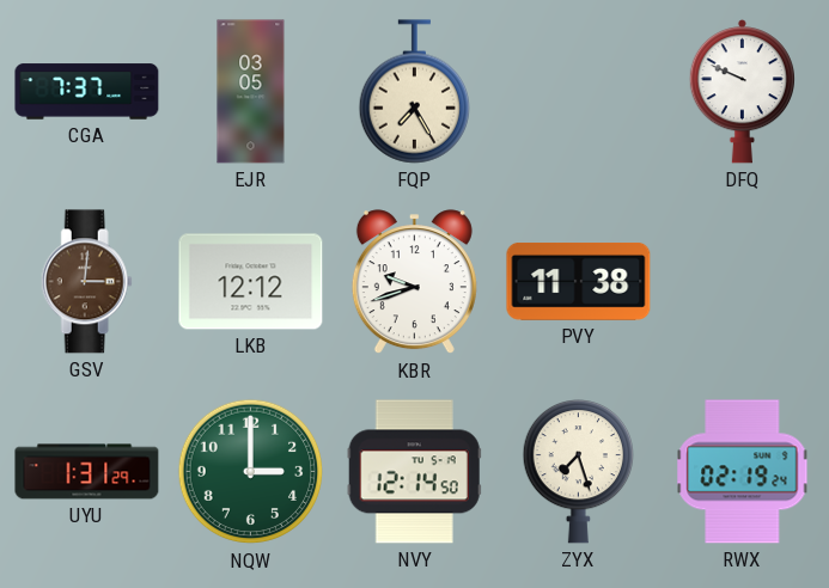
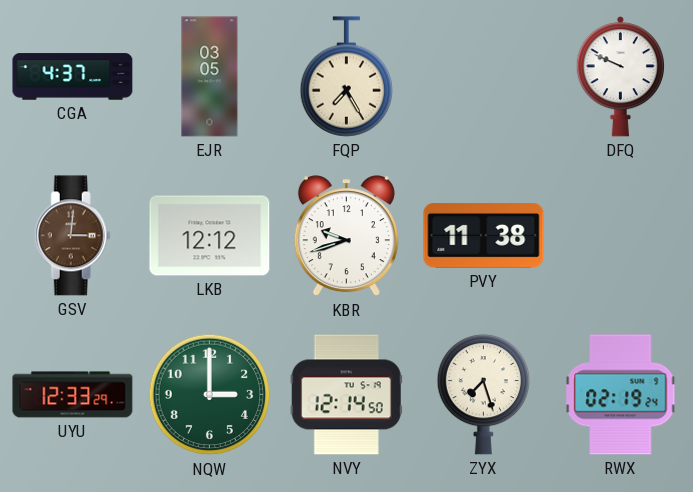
CGA: 7:37 -> 4:37
UYU: 1:31 -> 12:33
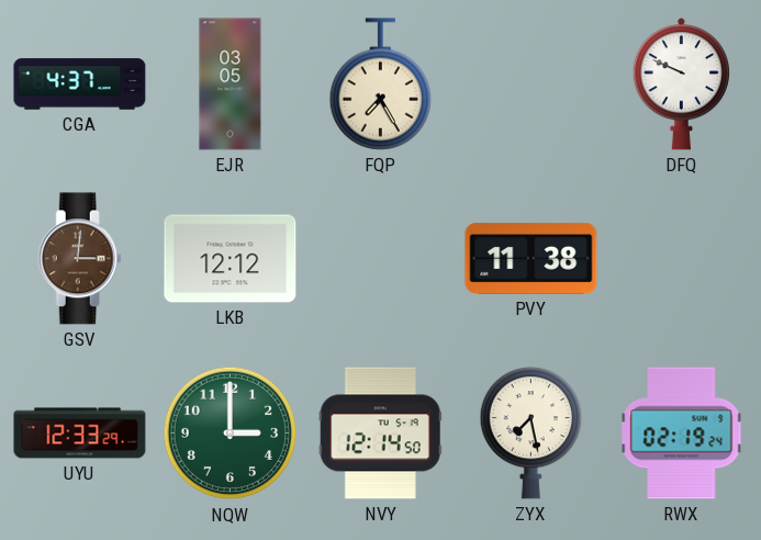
KBR: 9:42 -> none
ZYX: 7:27 -> 7:28
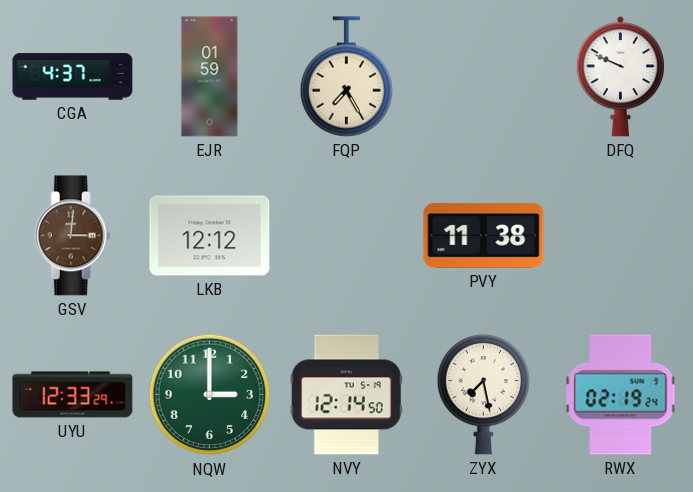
EJR: 03:05 -> 01:59
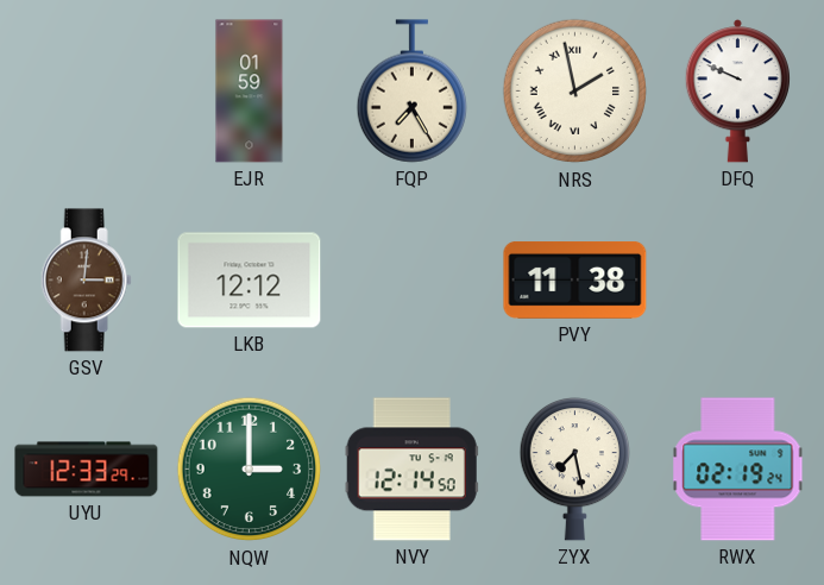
CGA: 4:37 -> none
NRS: none -> 1:58
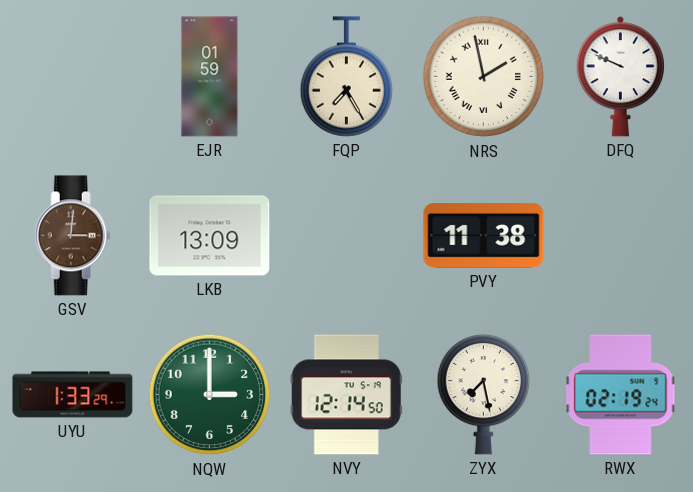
LKB: 12:12 -> 13:09
UYU: 12:33 -> 1:33
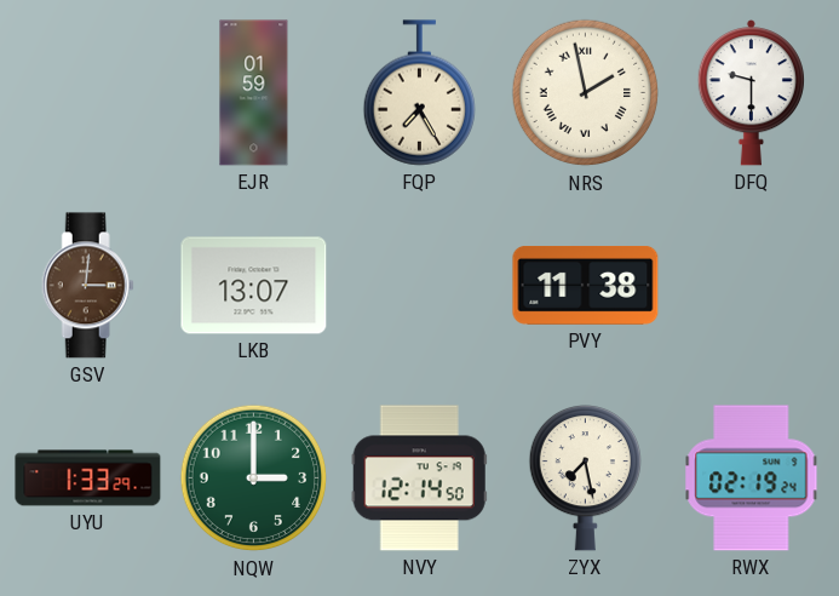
DFQ: 9:49 -> 9:30
LKB: 13:09 -> 13:07
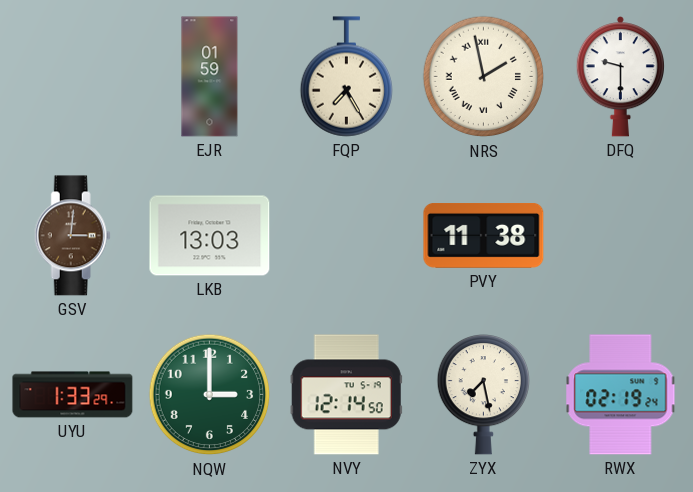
LKB: 13:07 -> 13:03
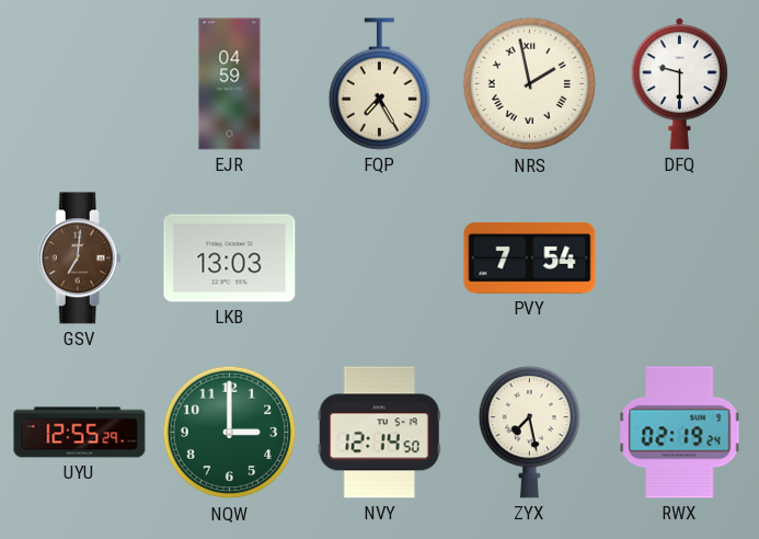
EJR: 01:59 -> 04:59
GSV: 3:01 -> 7:01
PVY: 11:38 -> 7:54
UYU: 1:33 -> 12:55
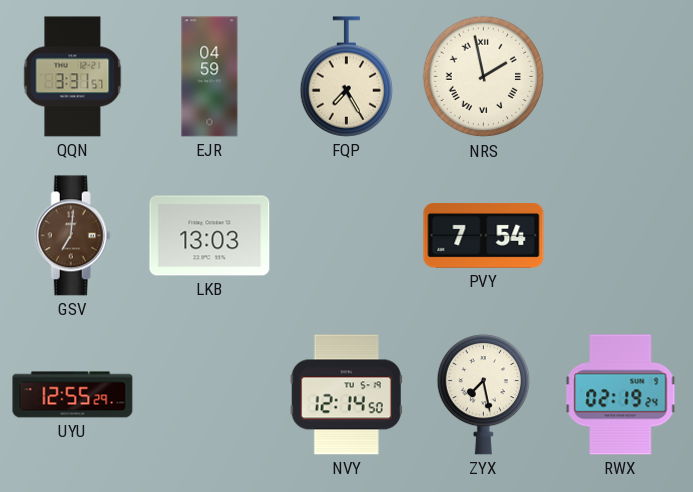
QQN: none -> 3:31
DFQ: 9:30 -> none
NQW: 3:00 -> none
